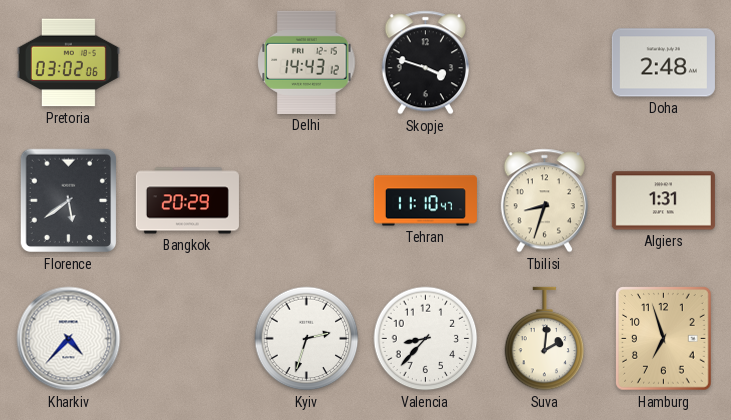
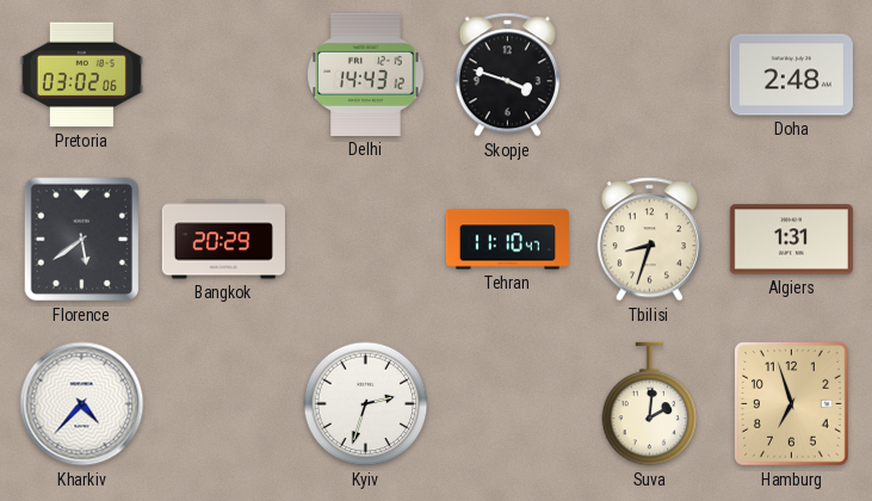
Valencia: 8:37 -> none
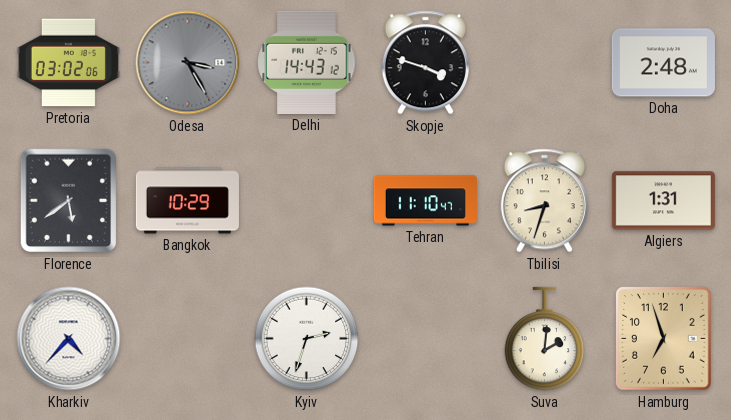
Odesa: none -> 3:25
Bangkok: 20:29 -> 10:29
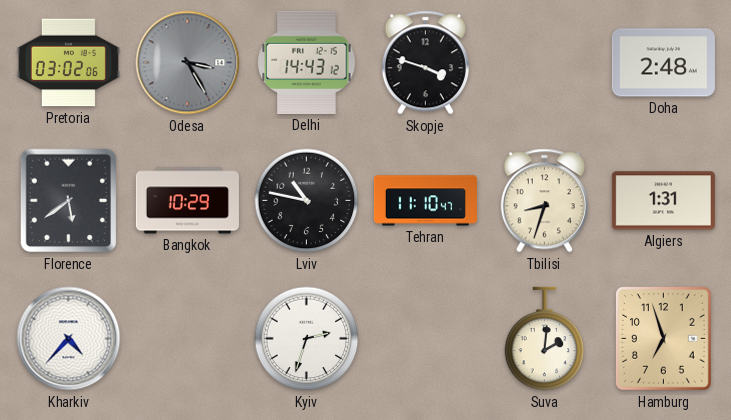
Lviv: none -> 10:47
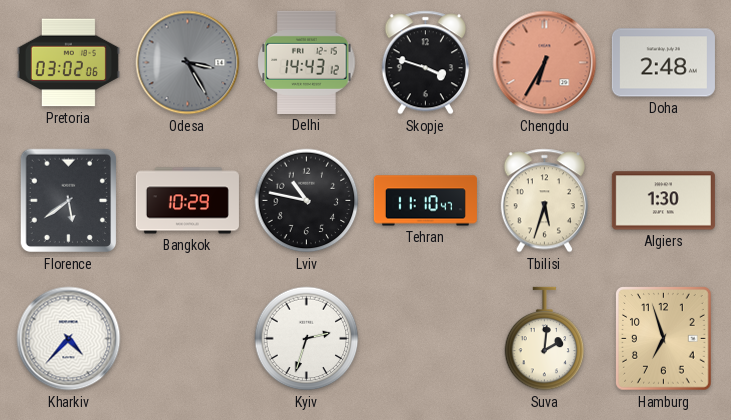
Chengdu: none -> 6:35
Tbilisi: 8:33 -> 5:33
Algiers: 1:31 -> 1:30
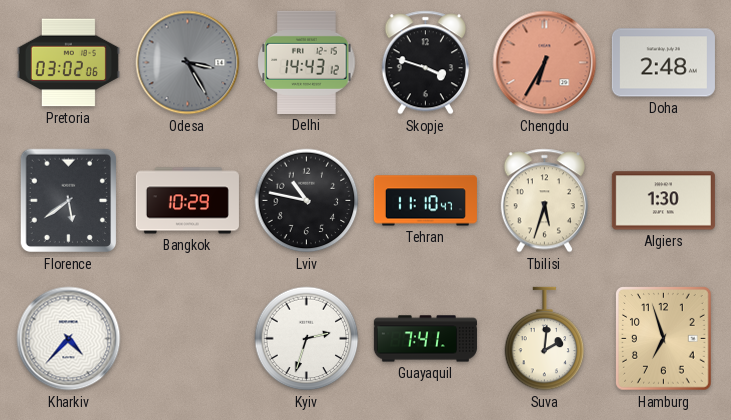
Guayaquil: none -> 7:41
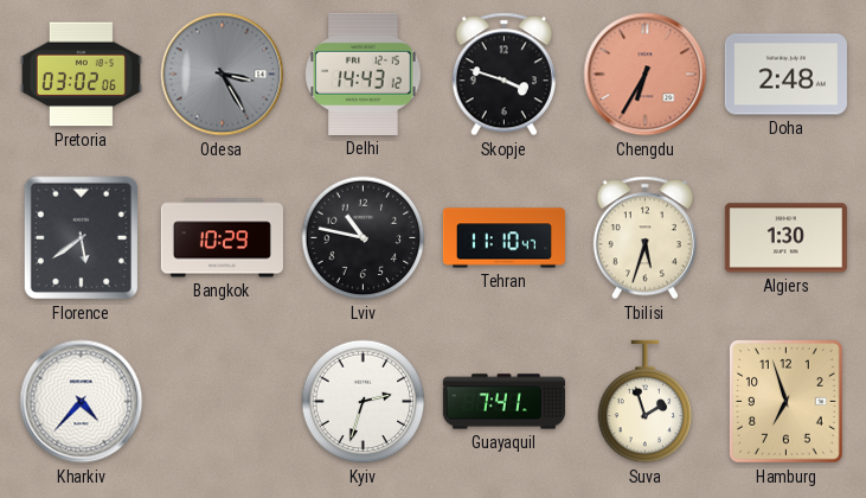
Suva: 2:01 -> 1:57
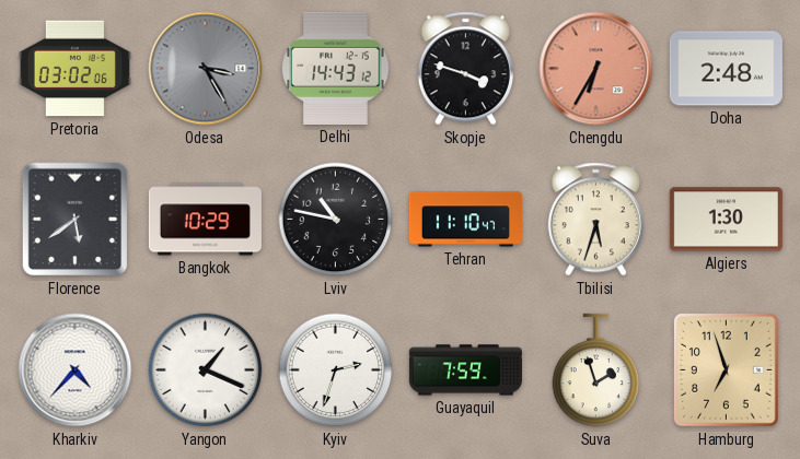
Yangon: none -> 1:19
Guayaquil: 7:41 -> 7:59
